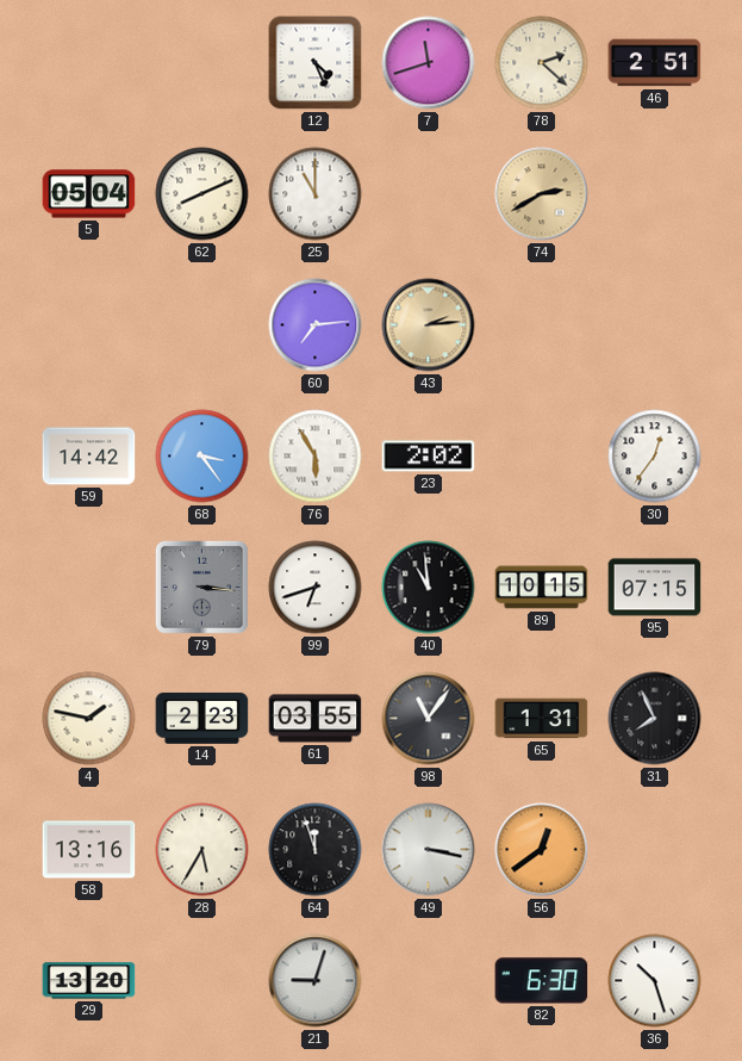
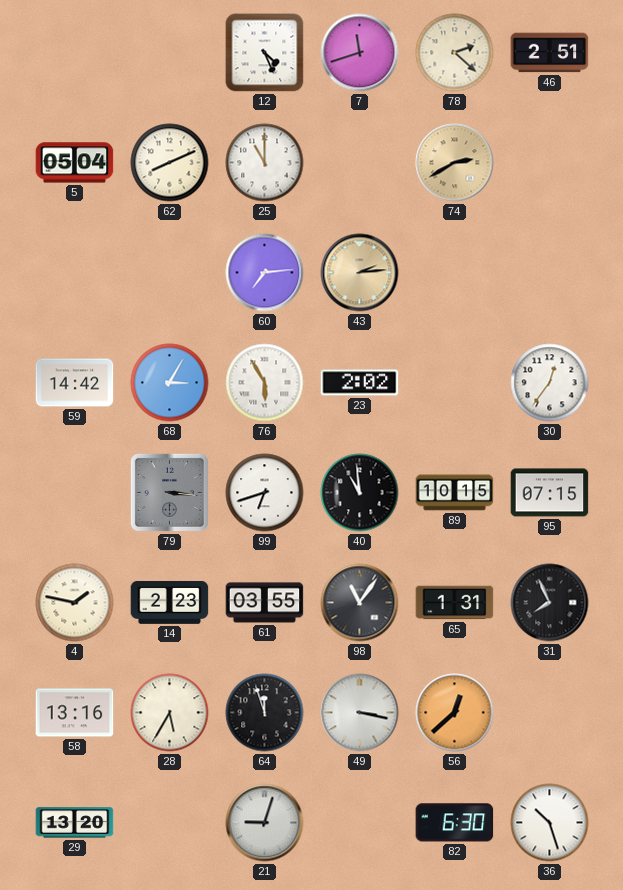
68: 3:24 -> 3:05
56: 12:39 -> 12:38
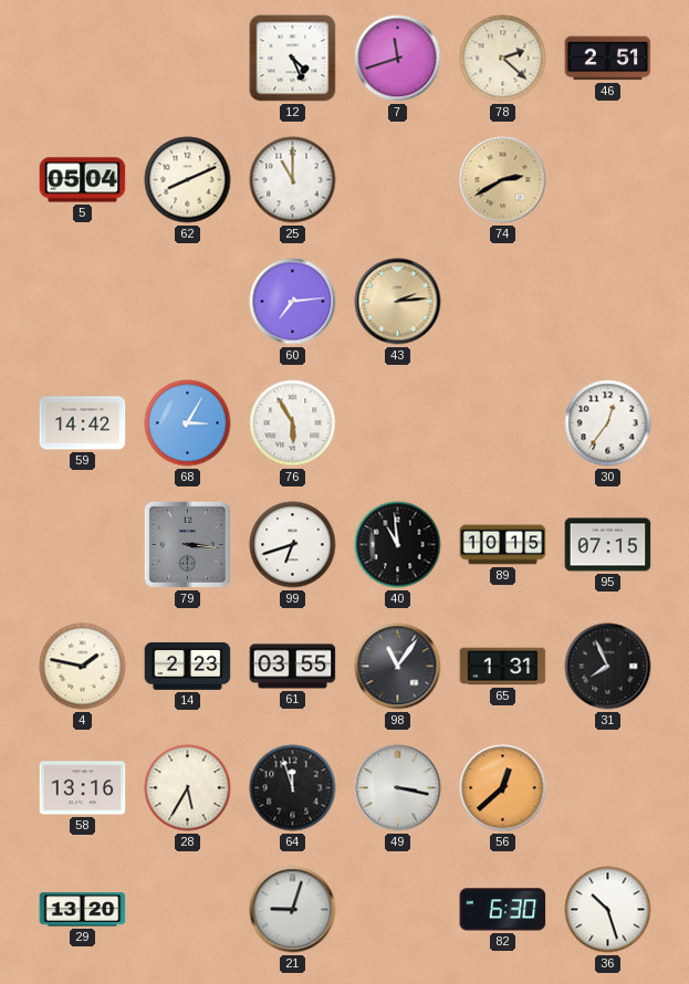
23: 2:02 -> none
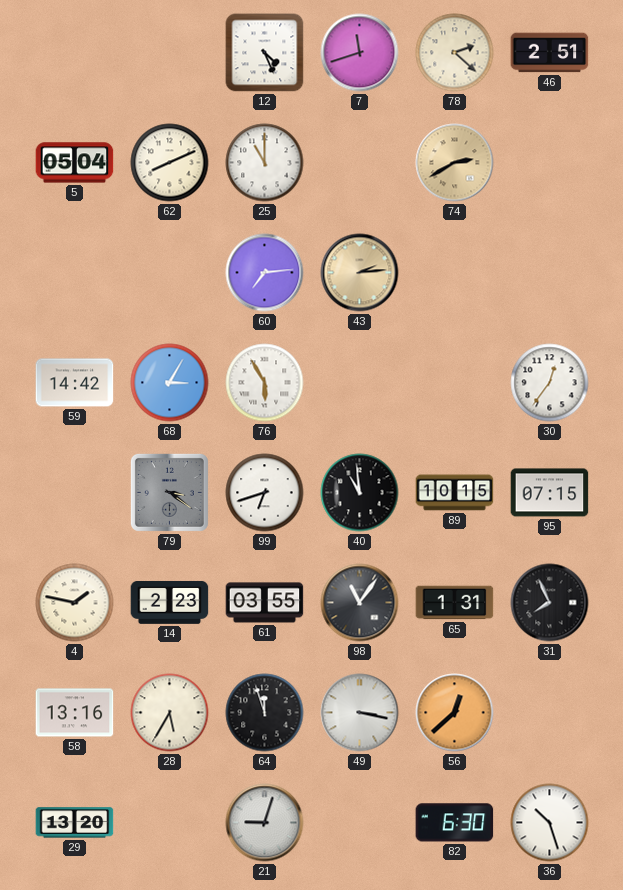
79: 3:16 -> 3:21
